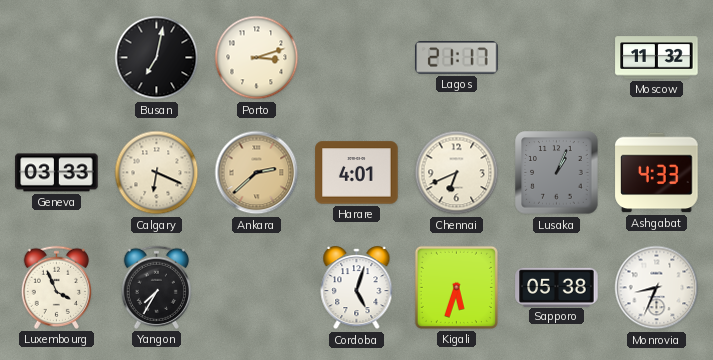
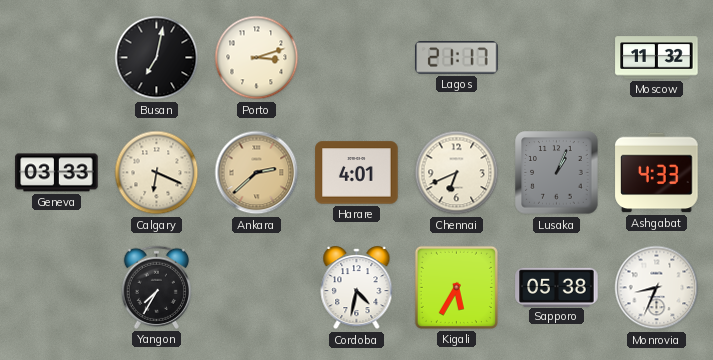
Luxembourg: 3:56 -> none
Cordoba: 5:03 -> 4:32
Kigali: 5:33 -> 5:35
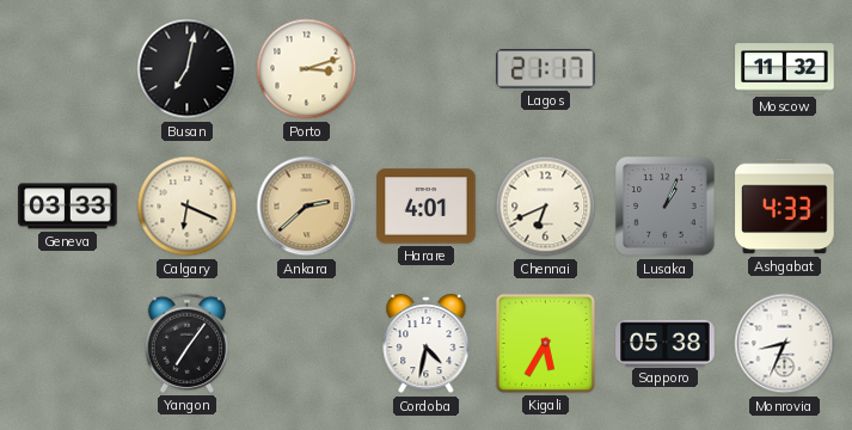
Yangon: 7:35 -> 7:06
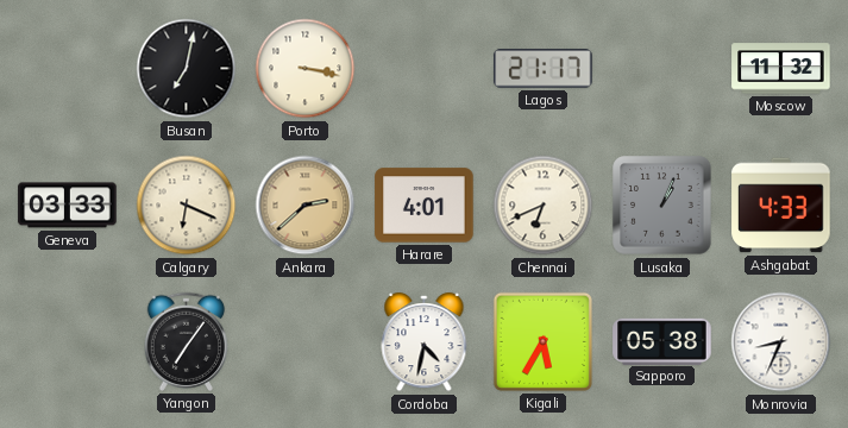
Porto: 3:12 -> 3:17
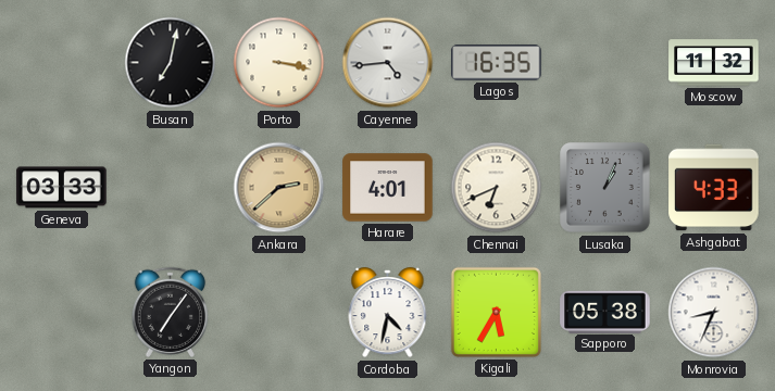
Cayenne: none -> 4:44
Lagos: 21:17 -> 16:35
Calgary: 6:19 -> none
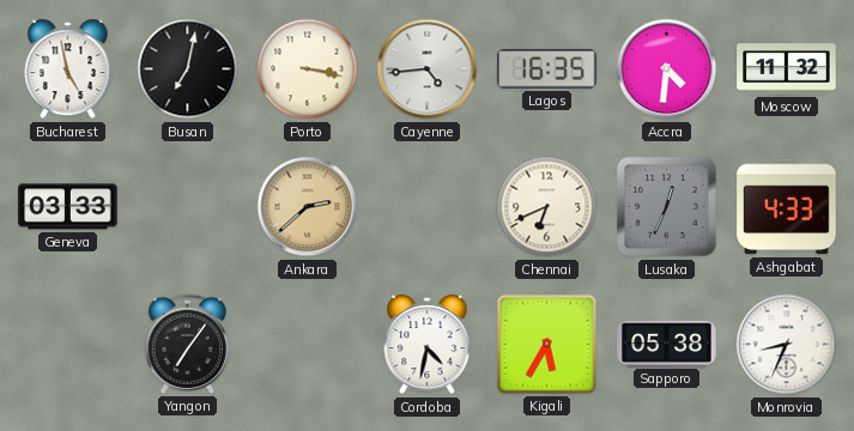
Bucharest: none -> 4:58
Accra: none -> 4:31
Harare: 4:01 -> none
Lusaka: 1:04 -> 12:34
